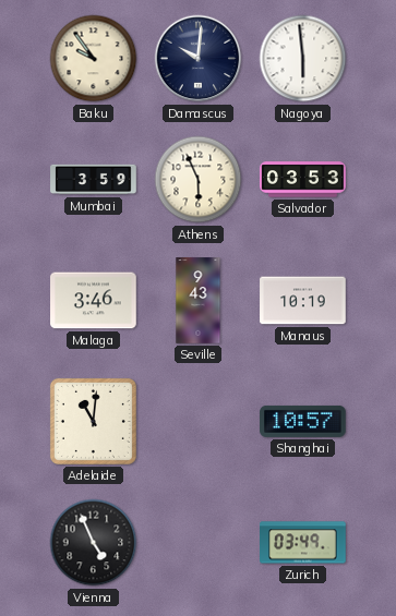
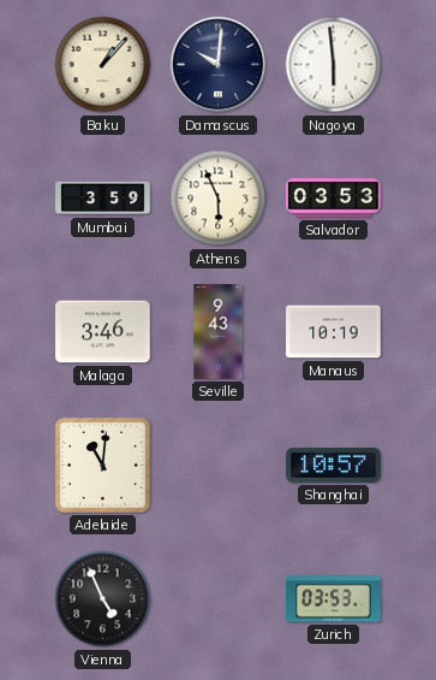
Baku: 9:54 -> 1:07
Zurich: 03:49 -> 03:53
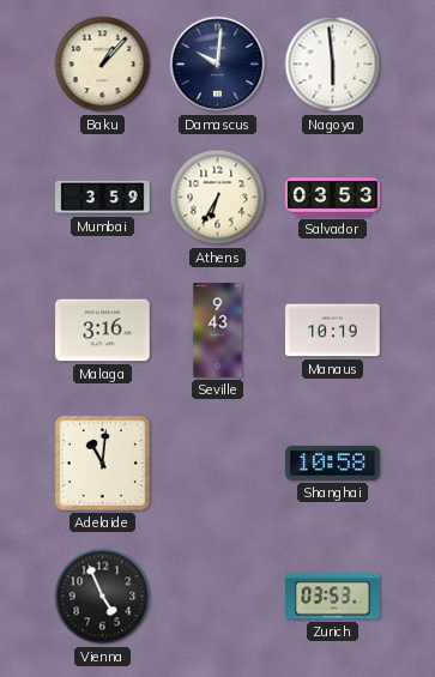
Athens: 5:56 -> 6:35
Malaga: 3:46 -> 3:16
Shanghai: 10:57 -> 10:58
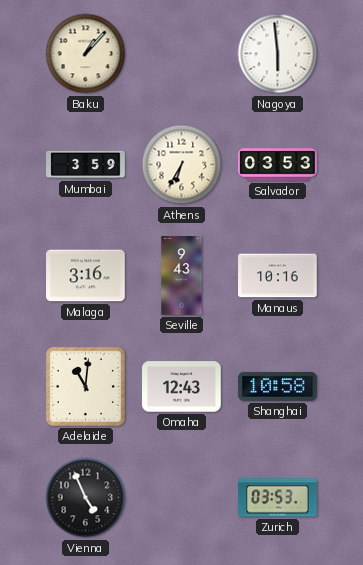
Damascus: 10:01 -> none
Manaus: 10:19 -> 10:16
Omaha: none -> 12:43
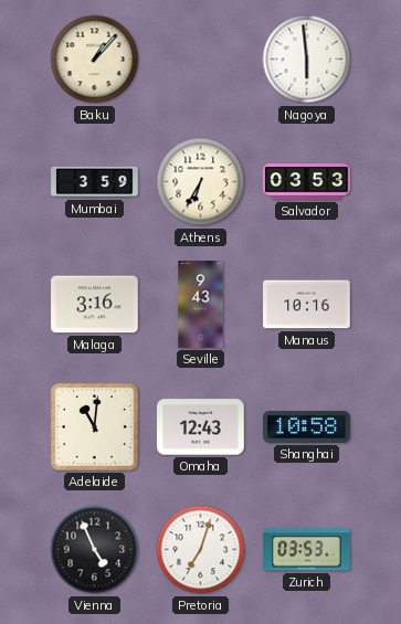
Pretoria: none -> 7:03
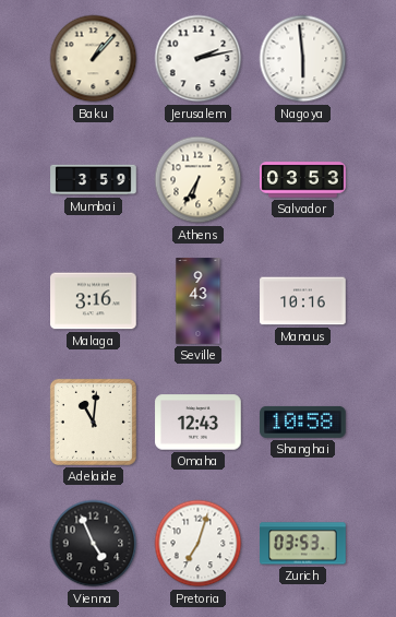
Jerusalem: none -> 2:13
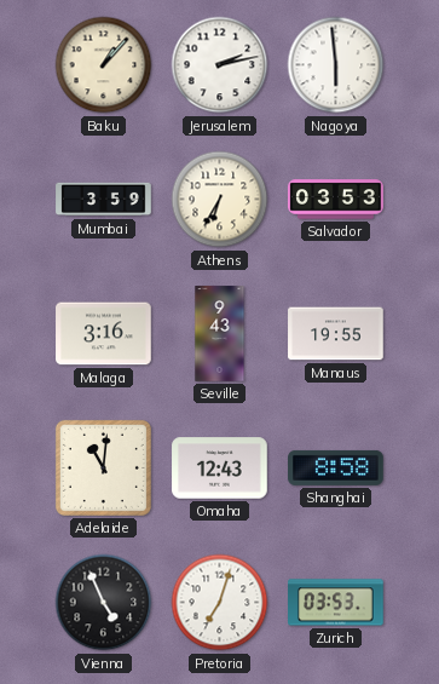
Manaus: 10:16 -> 19:55
Shanghai: 10:58 -> 8:58
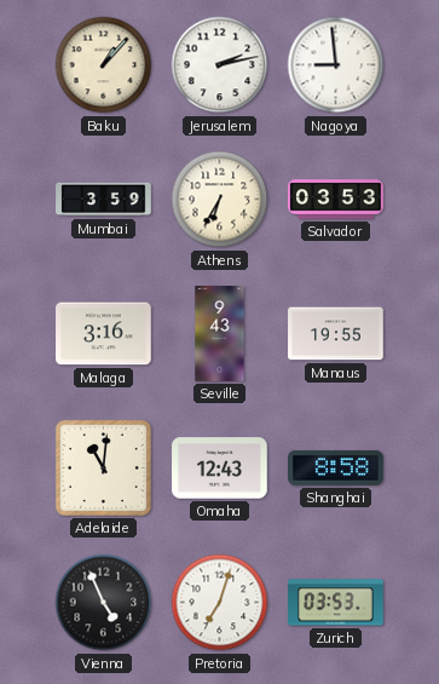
Nagoya: 5:59 -> 8:59
